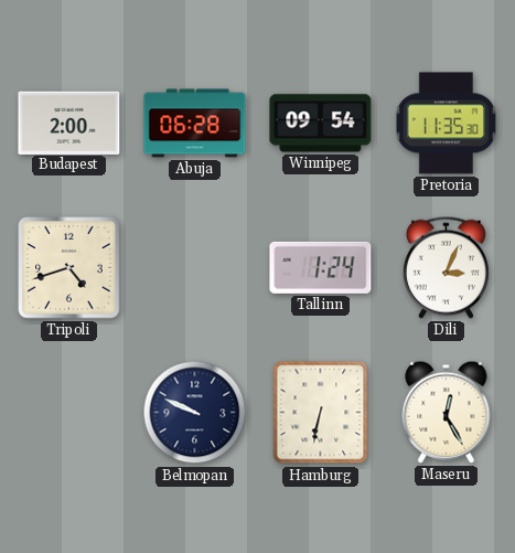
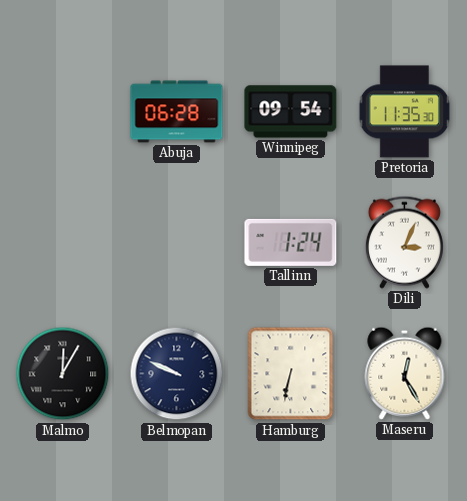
Budapest: 2:00 -> none
Tripoli: 4:42 -> none
Malmo: none -> 12:05
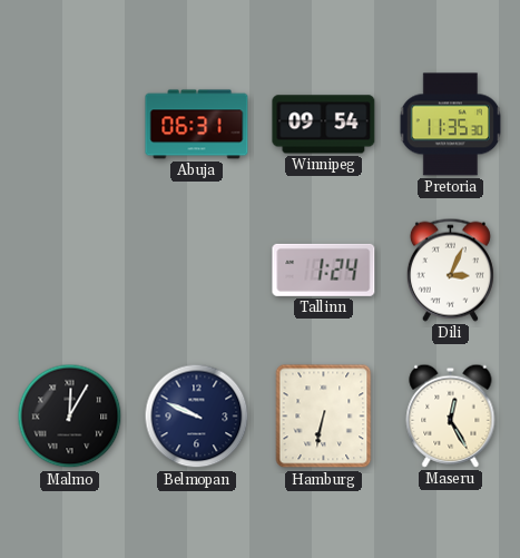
Abuja: 06:28 -> 06:31
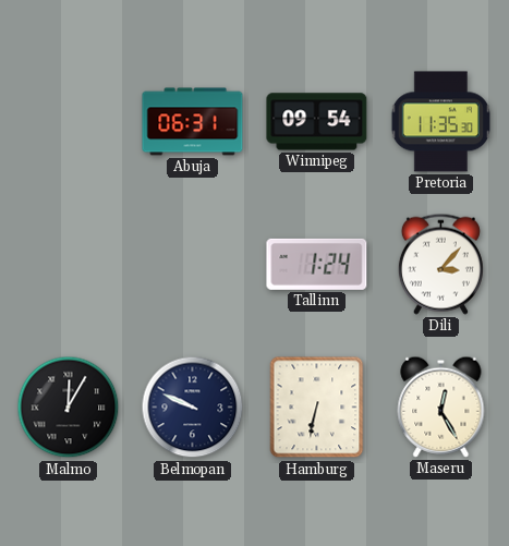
Dili: 3:04 -> 3:07
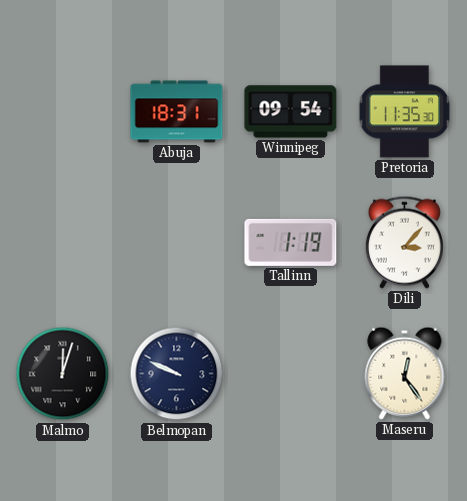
Abuja: 06:31 -> 18:31
Tallinn: 1:24 -> 1:19
Malmo: 12:05 -> 12:03
Hamburg: 6:32 -> none
Maseru: 12:25 -> 12:24
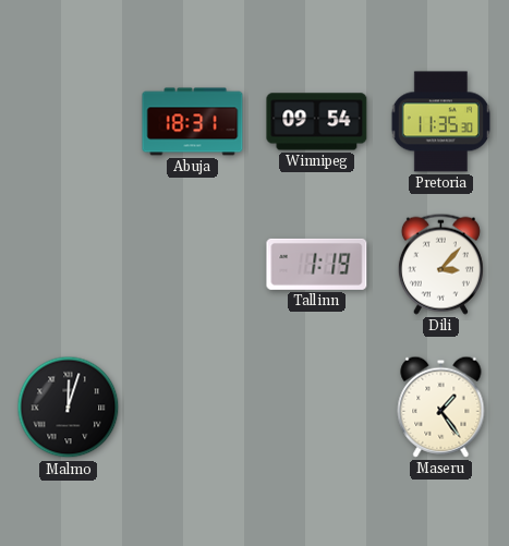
Belmopan: 9:49 -> none
Maseru: 12:24 -> 1:24
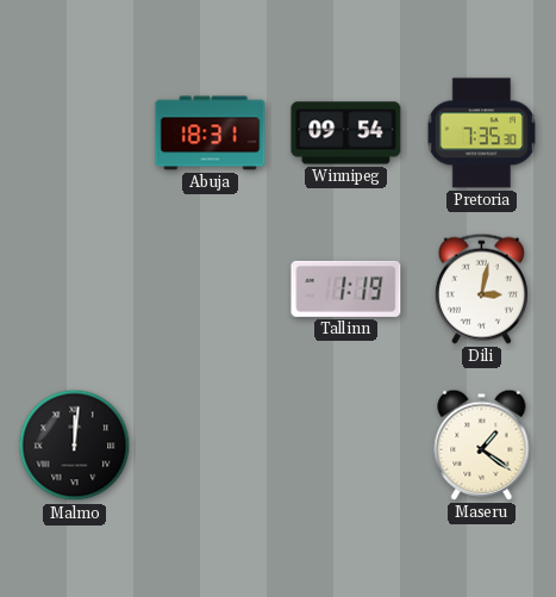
Pretoria: 11:35 -> 7:35
Dili: 3:07 -> 3:02
Malmo: 12:03 -> 12:01
Maseru: 1:24 -> 1:21
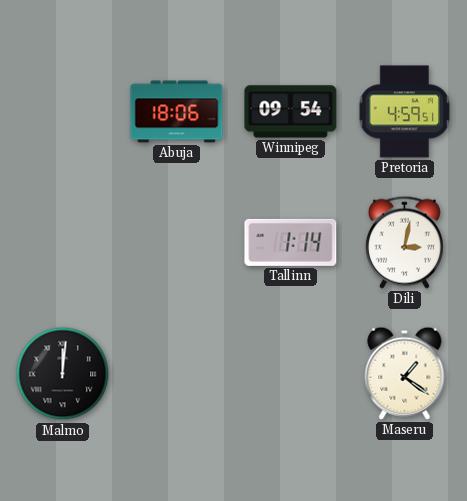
Abuja: 18:31 -> 18:06
Pretoria: 7:35 -> 4:59
Tallinn: 1:19 -> 1:14
